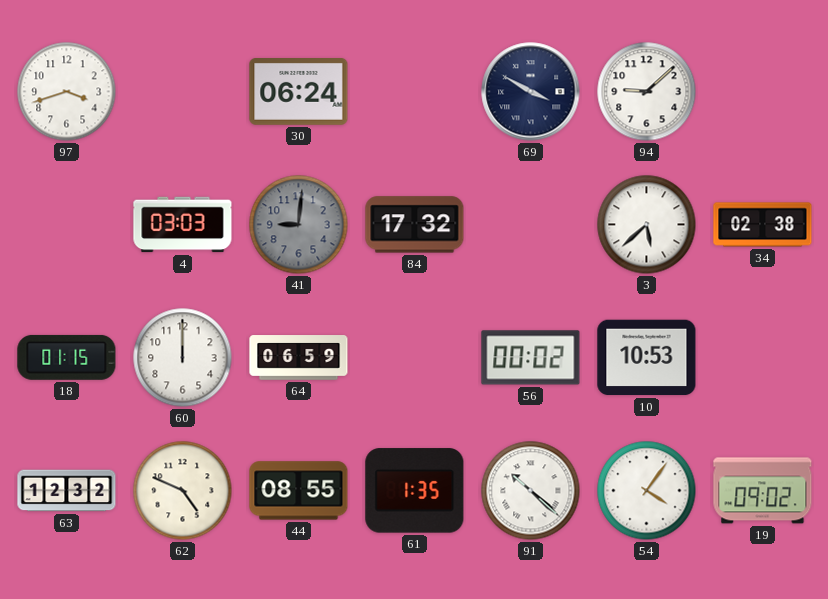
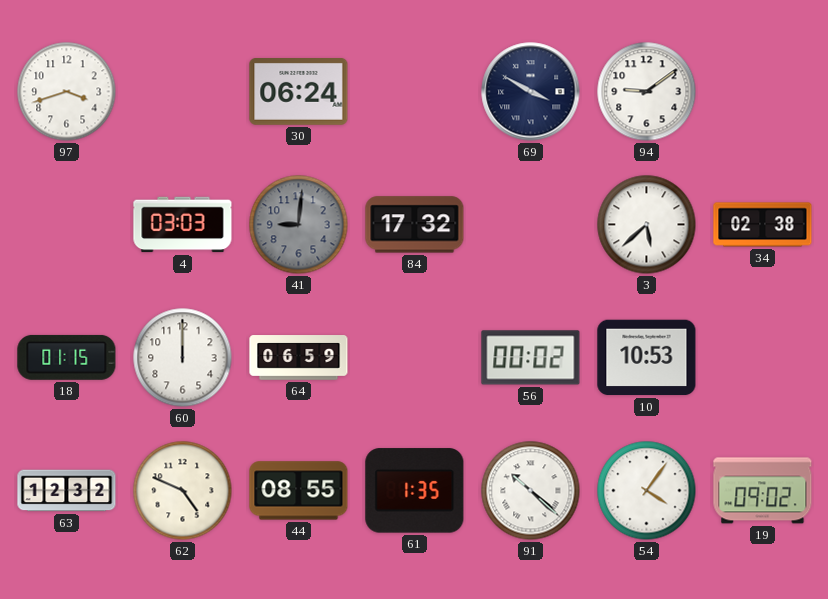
94: 9:08 -> 9:09
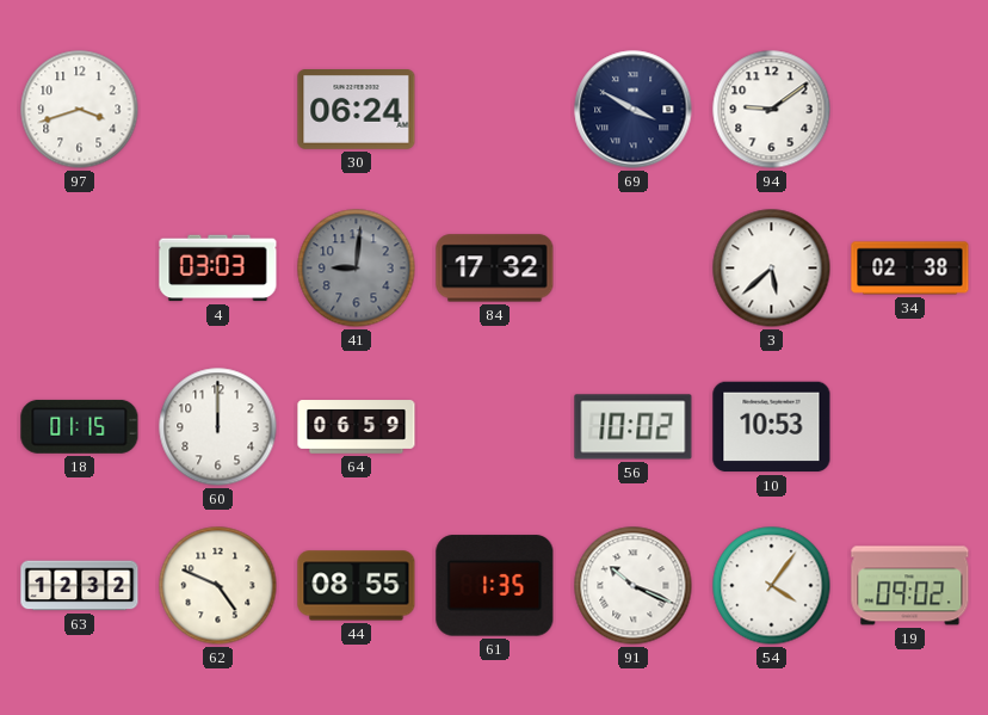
56: 00:02 -> 10:02
91: 10:22 -> 10:19
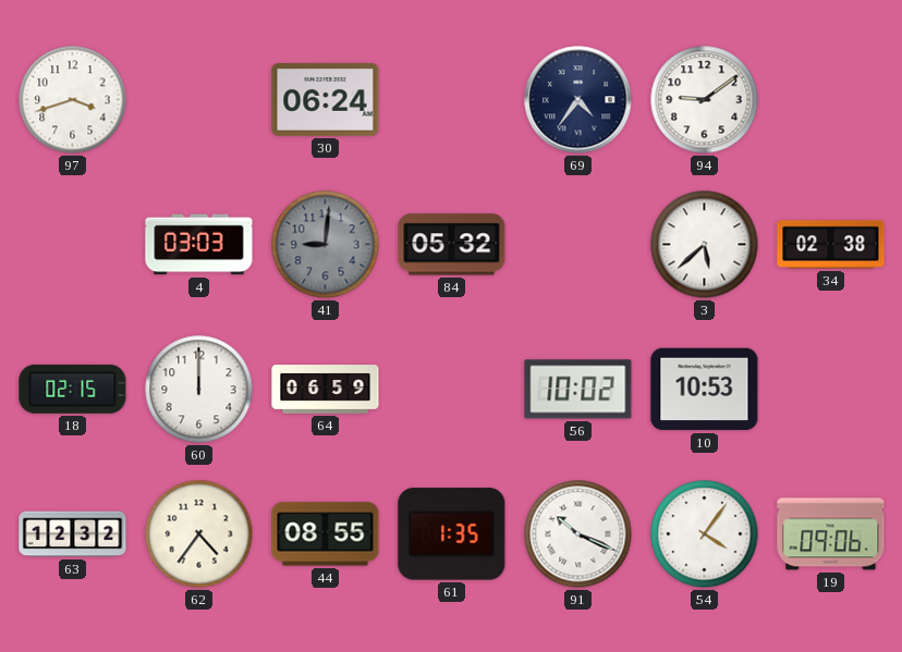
69: 3:50 -> 4:36
84: 17:32 -> 05:32
18: 01:15 -> 02:15
62: 4:49 -> 4:36
19: 09:02 -> 09:06
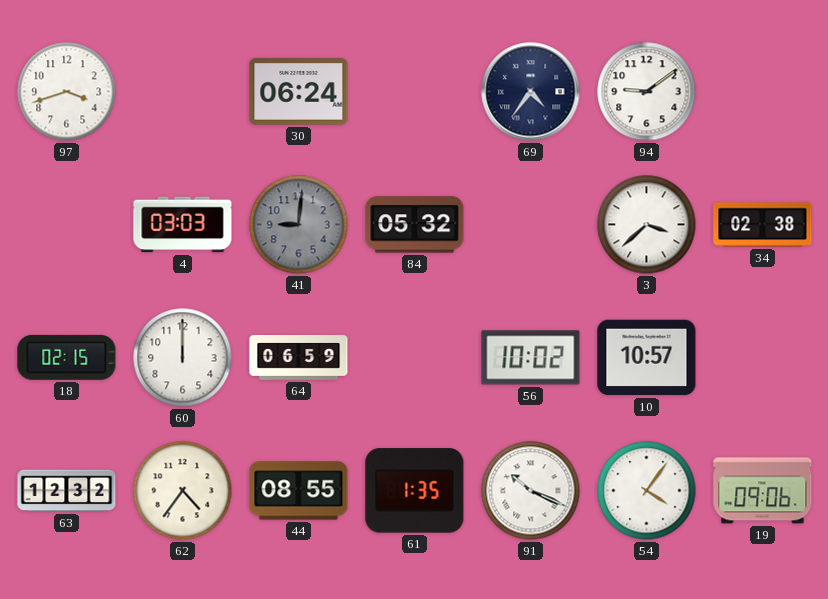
3: 5:38 -> 3:38
10: 10:53 -> 10:57
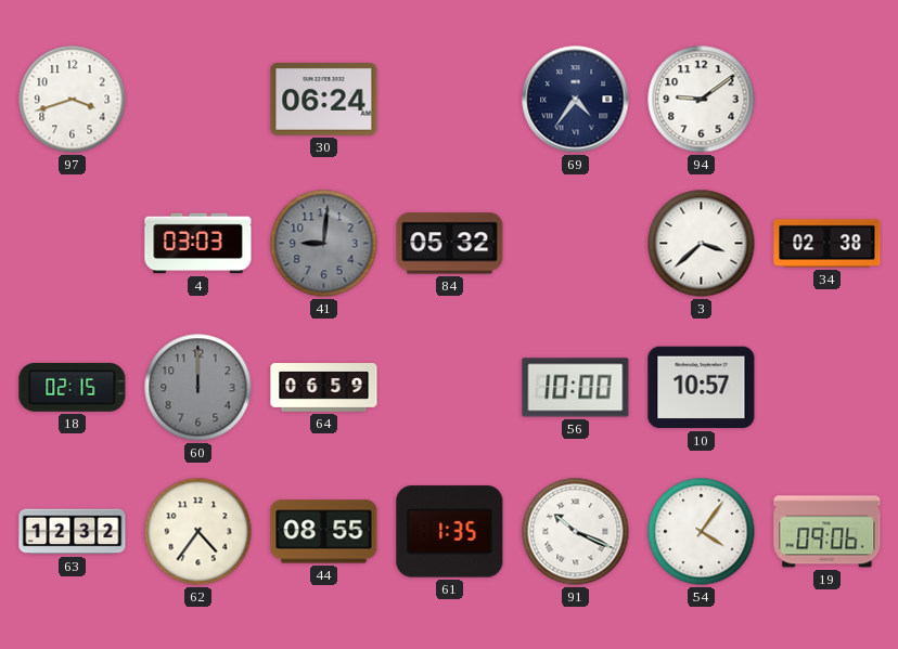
60 dial: white -> grey
56: 10:02 -> 10:00
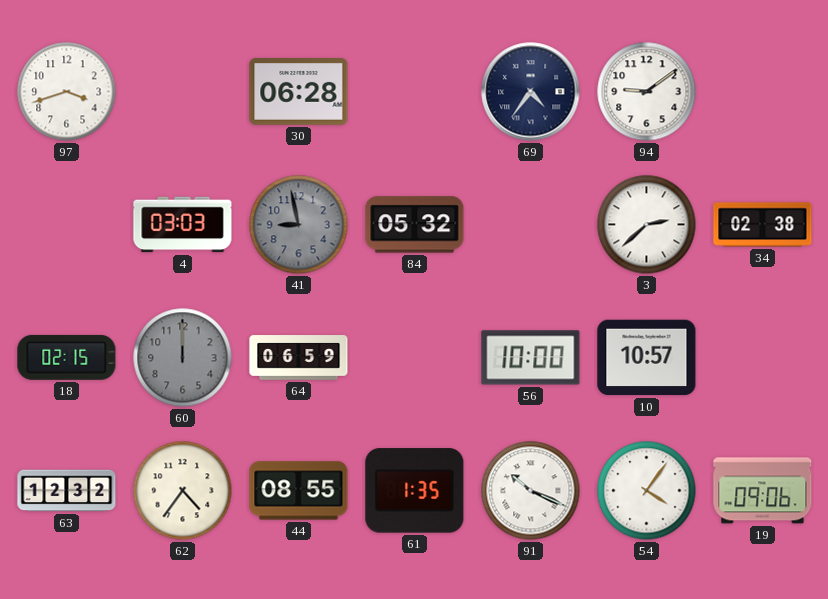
30: 06:24 -> 06:28
41: 9:01 -> 8:58
3: 3:38 -> 2:38
